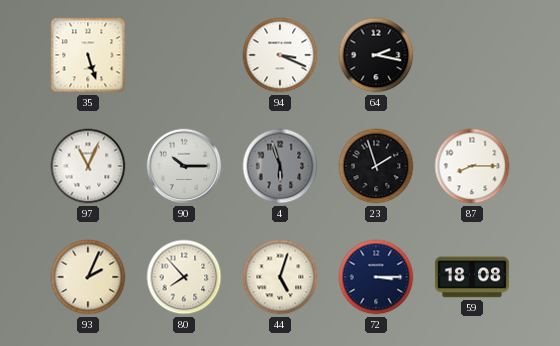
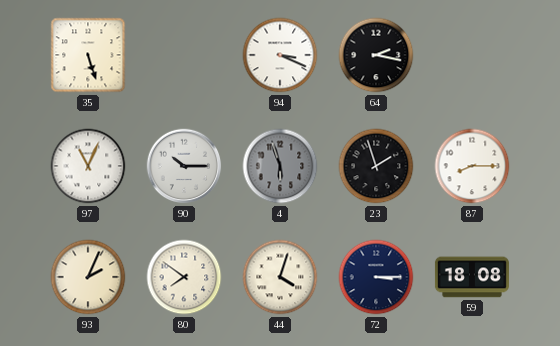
80: 7:53 -> 7:51
44: 5:03 -> 4:03
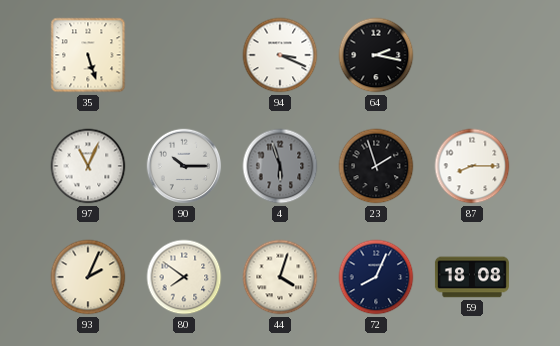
72: 3:15 -> 8:04
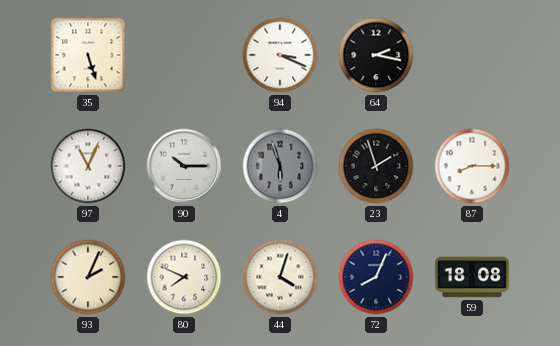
80: 7:51 -> 7:49
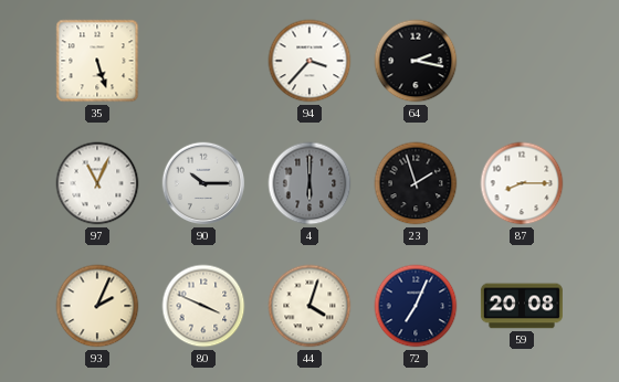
94: 3:19 -> 3:37
4: 5:57 -> 6:00
80: 7:49 -> 3:49
72: 8:04 -> 7:04
59: 18:08 -> 20:08
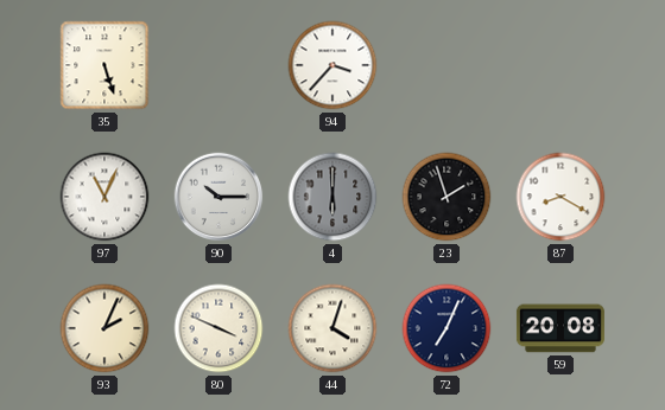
64: 2:17 -> none
87: 8:15 -> 8:20
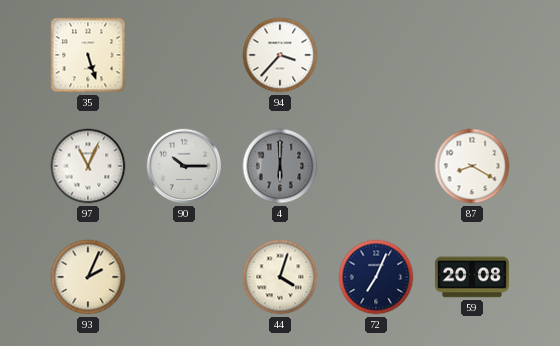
23: 1:57 -> none
80: 3:49 -> none
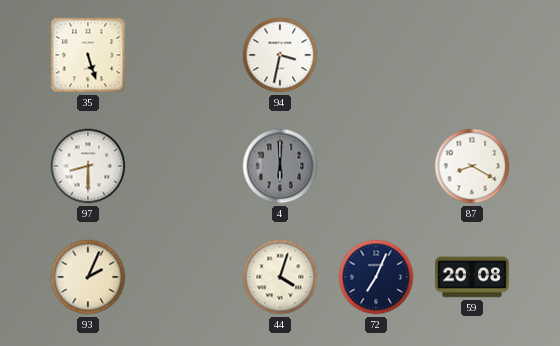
94: 3:37 -> 3:32
97: 11:04 -> 8:30
90: 10:15 -> none
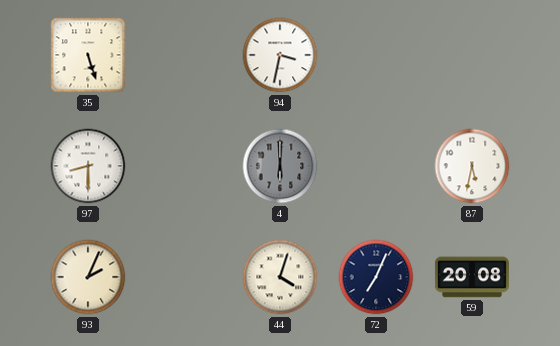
87: 8:20 -> 5:32
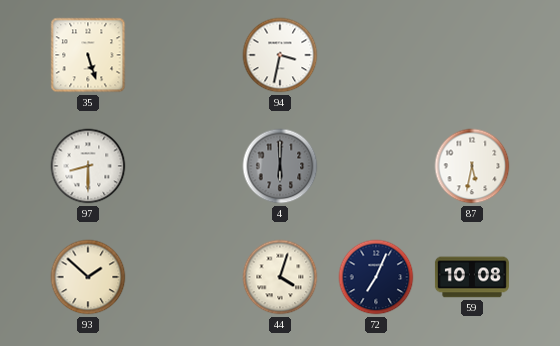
93: 2:04 -> 1:52
59: 20:08 -> 10:08
